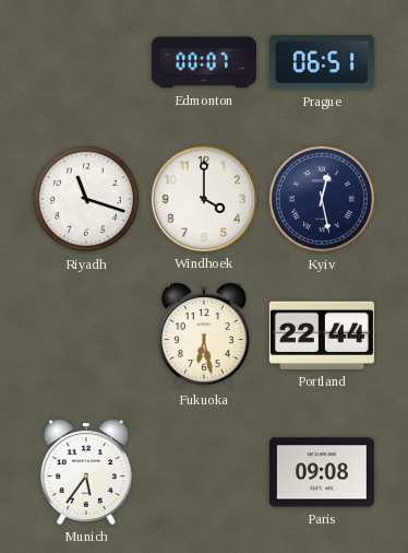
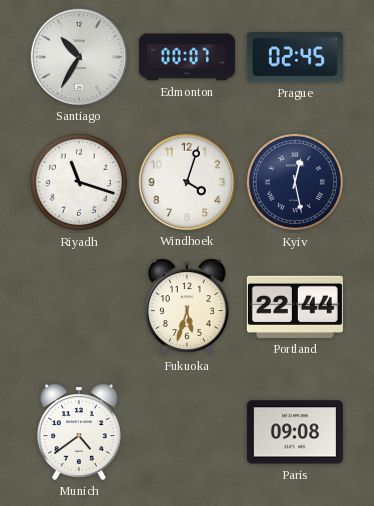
Santiago: none -> 10:35
Prague: 06:51 -> 02:45
Windhoek: 4:00 -> 4:03
Fukuoka: 6:28 -> 5:33
Munich: 5:36 -> 4:39
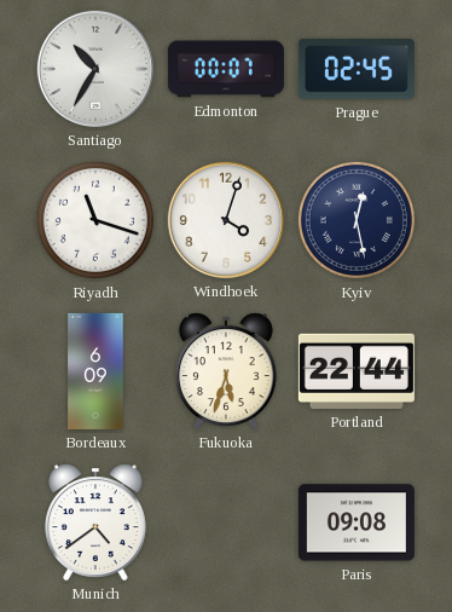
Bordeaux: none -> 6:09
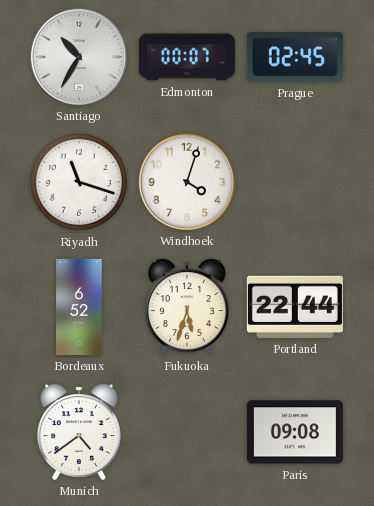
Kyiv: 12:28 -> none
Bordeaux: 6:09 -> 6:52
